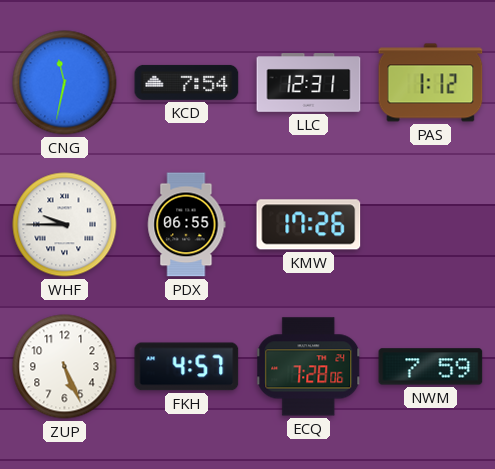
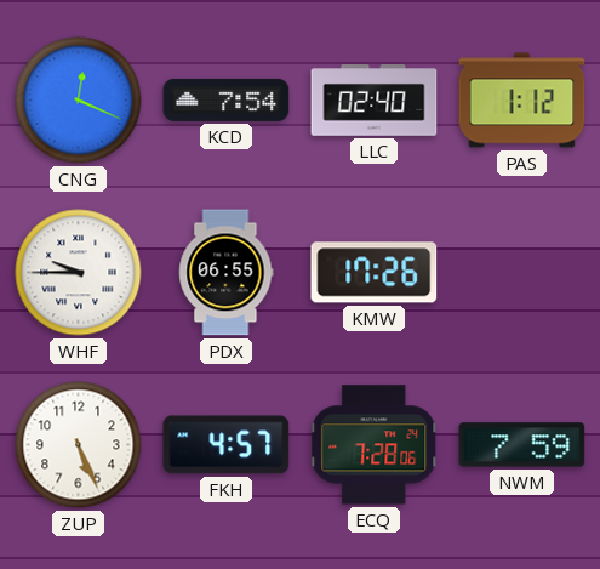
CNG: 11:32 -> 12:19
LLC: 12:31 -> 02:40
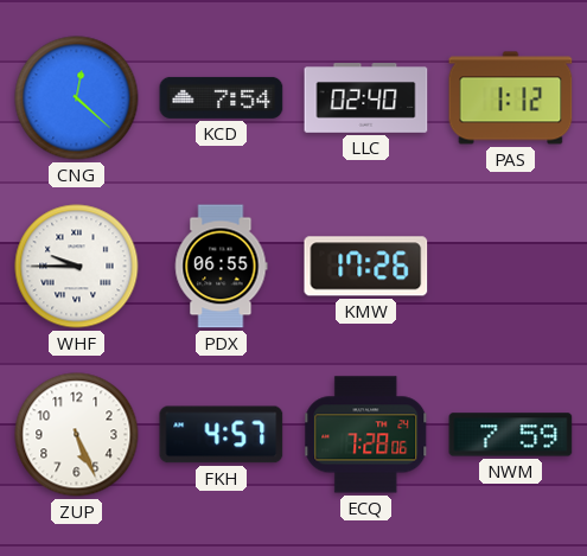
CNG: 12:19 -> 12:22
